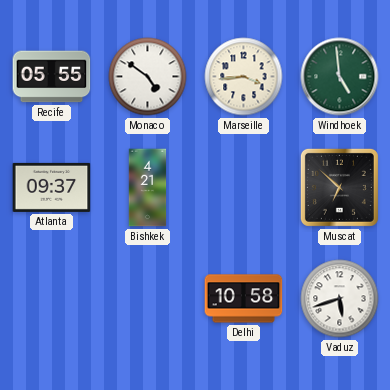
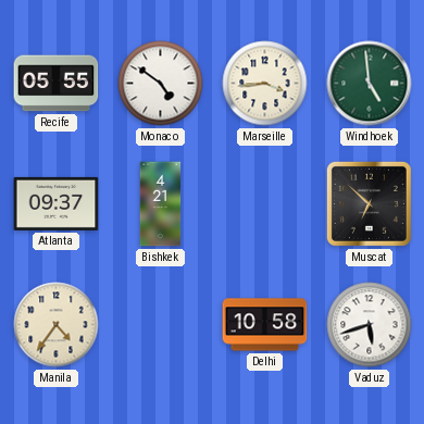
Manila: none -> 4:36
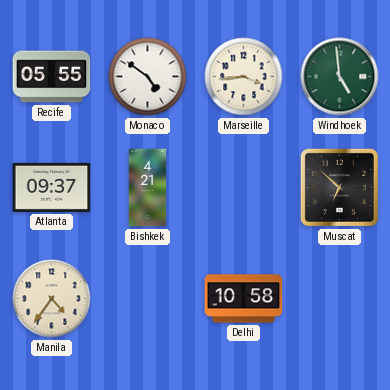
Vaduz: 5:42 -> none
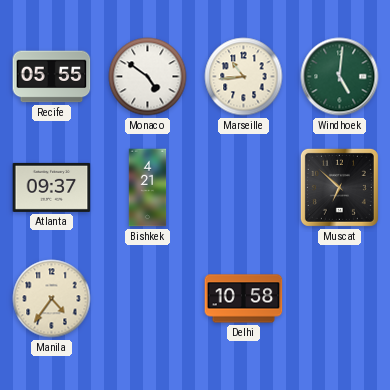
Marseille: 3:44 -> 10:44
Windhoek: 4:59 -> 5:01
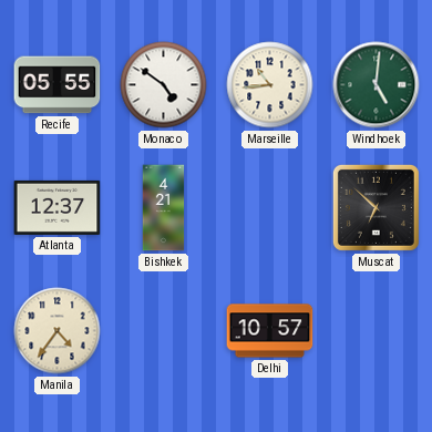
Atlanta: 09:37 -> 12:37
Delhi: 10:58 -> 10:57
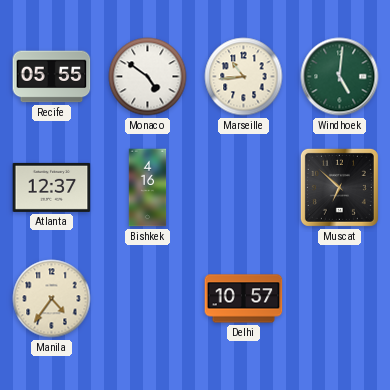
Bishkek: 4:21 -> 4:16
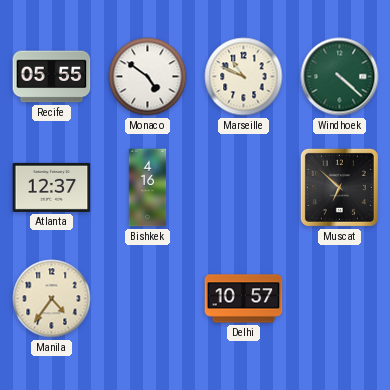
Marseille: 10:44 -> 10:49
Windhoek: 5:01 -> 4:22
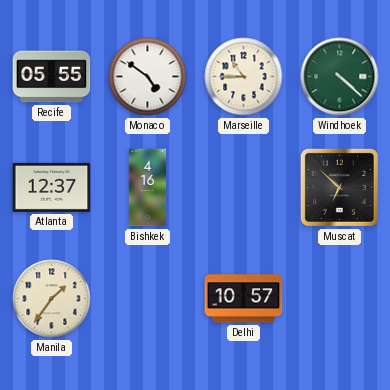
Marseille: 10:49 -> 10:45
Manila: 4:36 -> 1:36
